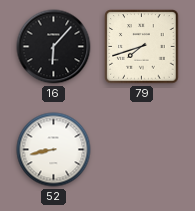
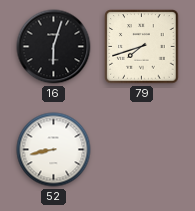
16: 6:07 -> 6:03
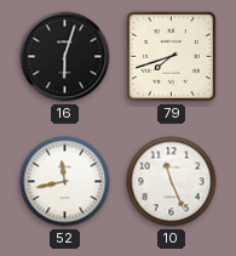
52: 8:43 -> 11:43
10: none -> 11:26
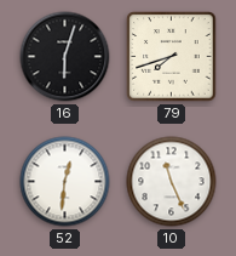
52: 11:43 -> 12:31
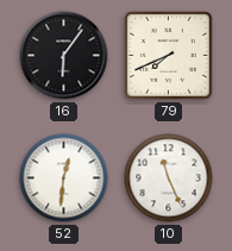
16: 6:03 -> 6:06
79: 7:42 -> 7:41
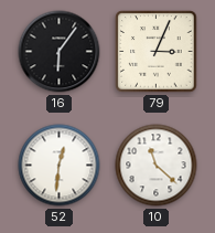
79: 7:41 -> 3:04
10: 11:26 -> 11:22
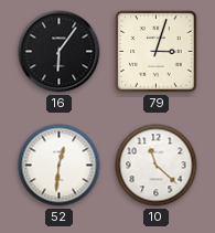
79: 3:04 -> 3:03
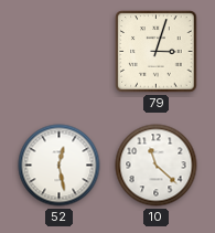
16: 6:06 -> none
52: 12:31 -> 12:28
